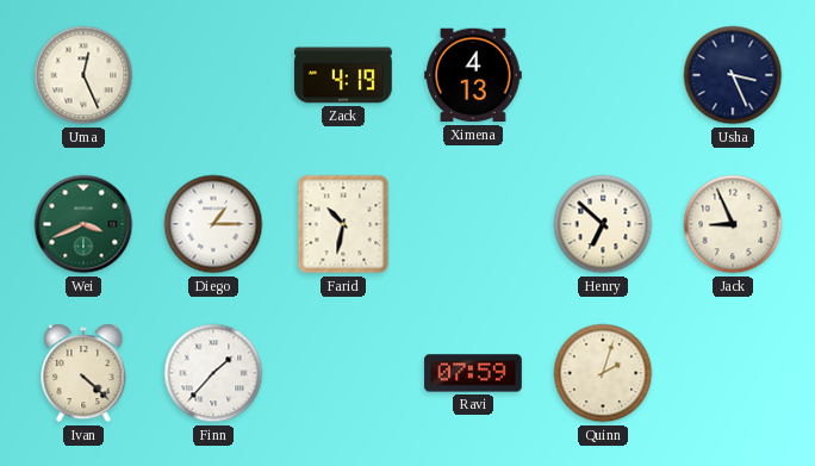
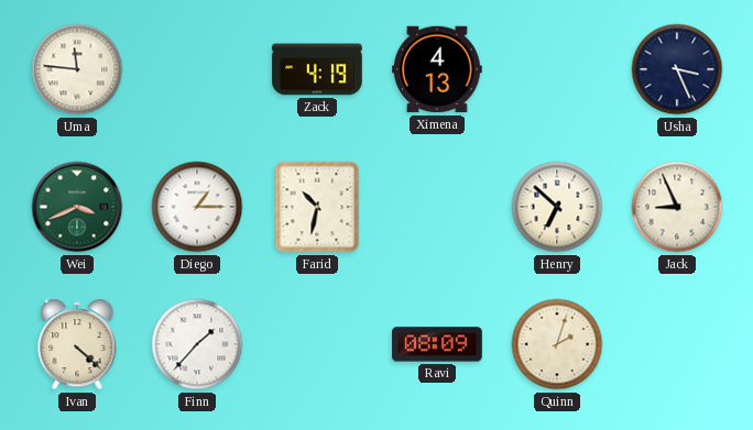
Uma: 12:26 -> 11:46
Ravi: 07:59 -> 08:09
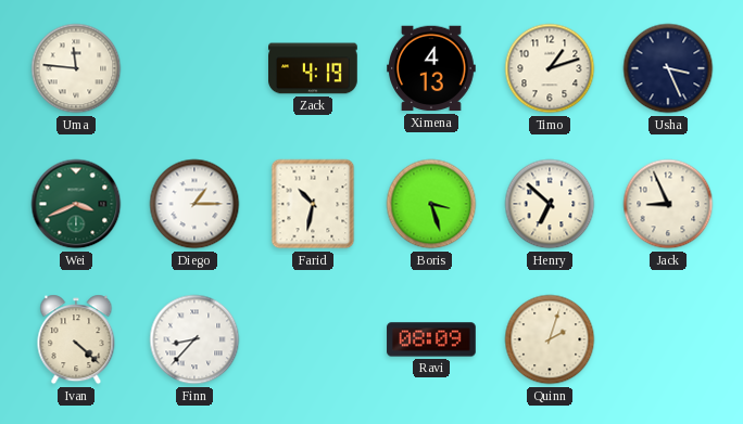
Timo: none -> 1:12
Boris: none -> 3:27
Finn: 1:37 -> 8:37
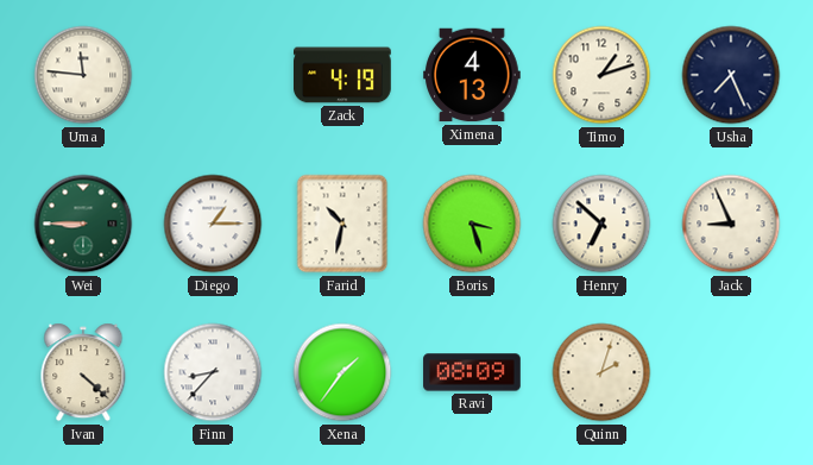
Usha: 3:26 -> 7:26
Wei: 3:41 -> 8:45
Xena: none -> 1:36
